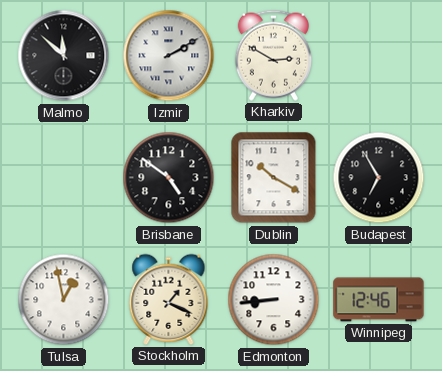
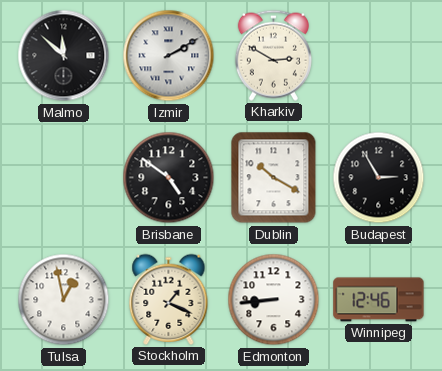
Budapest: 6:55 -> 2:55
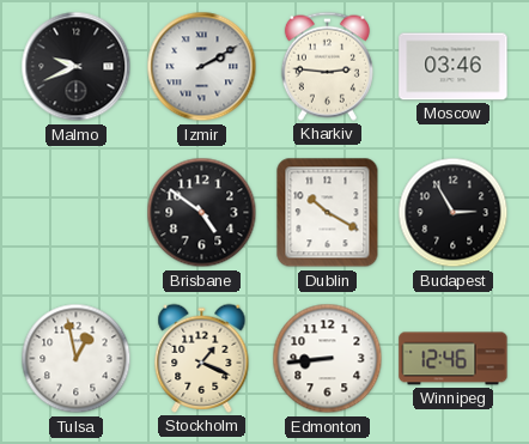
Malmo: 11:52 -> 9:41
Kharkiv: 2:50 -> 2:46
Moscow: none -> 03:46
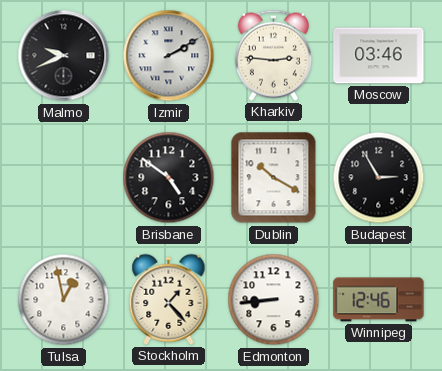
Stockholm: 1:19 -> 1:23
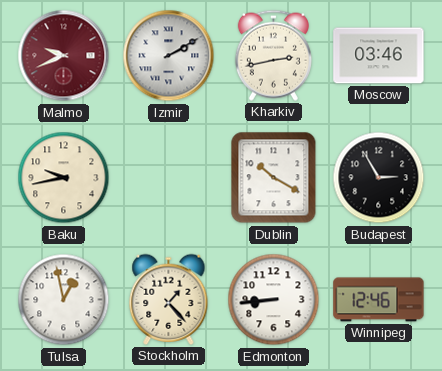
Malmo dial: black -> burgundy
Kharkiv: 2:46 -> 2:43
Baku: none -> 9:43
Brisbane: 4:51 -> none
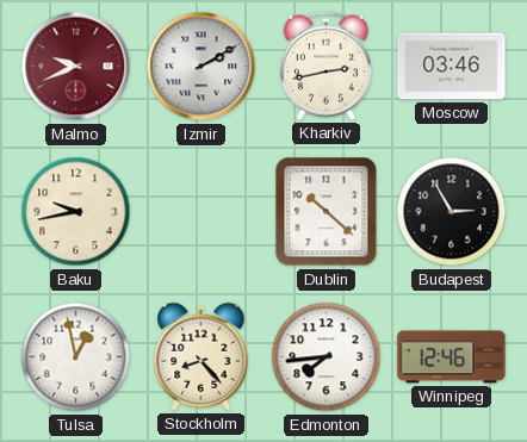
Dublin: 10:20 -> 10:22
Stockholm: 1:23 -> 8:23
Edmonton: 8:44 -> 7:44
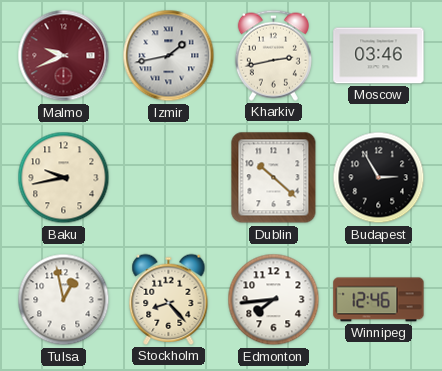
Izmir: 2:10 -> 1:43
